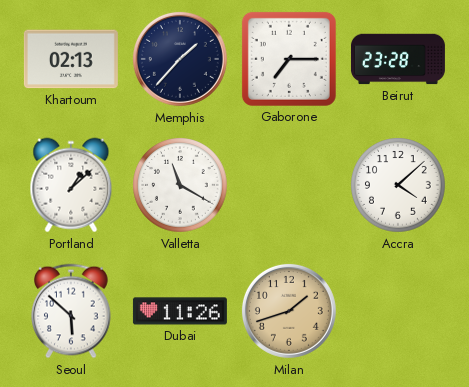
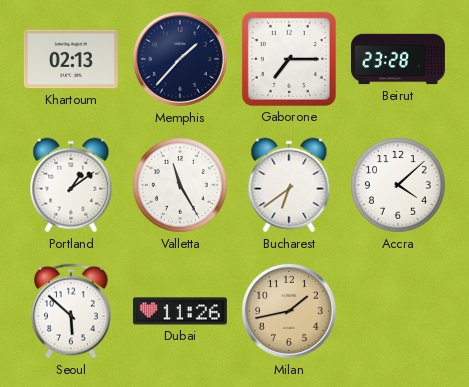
Portland: 1:08 -> 1:09
Valletta: 11:20 -> 11:25
Bucharest: none -> 6:39
Milan: 1:42 -> 1:43
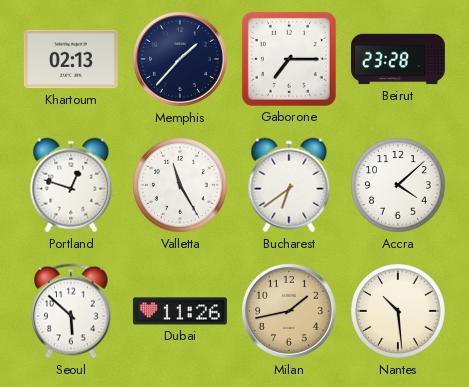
Portland: 1:09 -> 12:48
Nantes: none -> 10:29
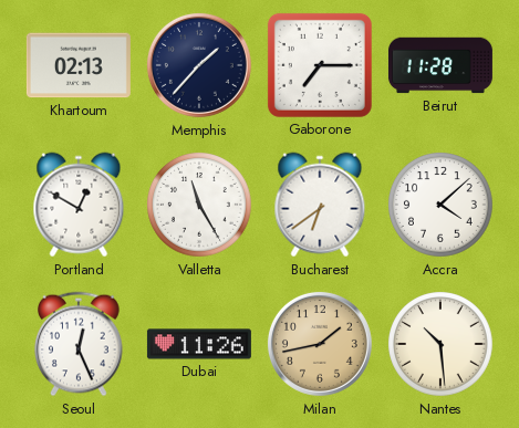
Beirut: 23:28 -> 11:28
Portland: 12:48 -> 12:50
Seoul: 5:52 -> 12:26
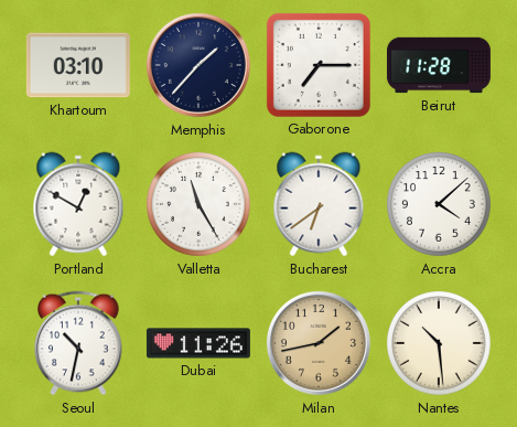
Khartoum: 02:13 -> 03:10
Seoul: 12:26 -> 10:32
